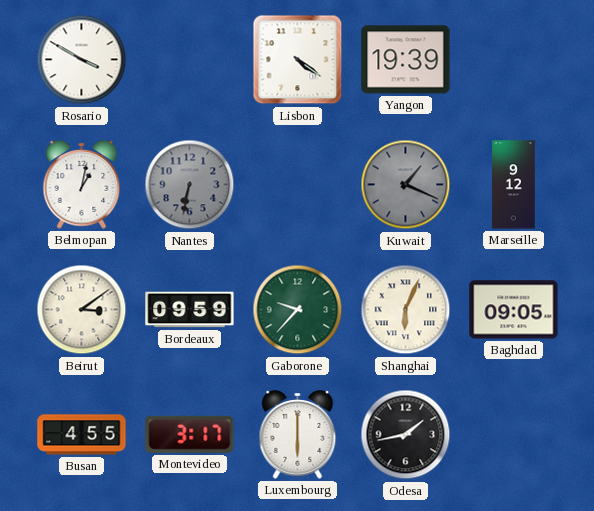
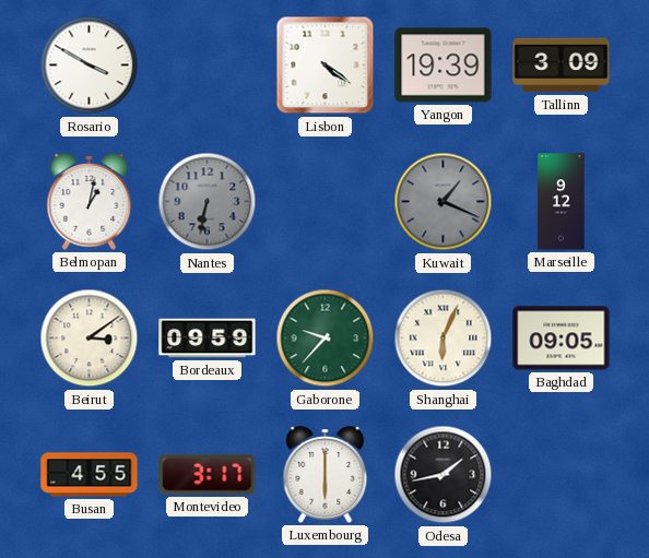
Tallinn: none -> 3:09
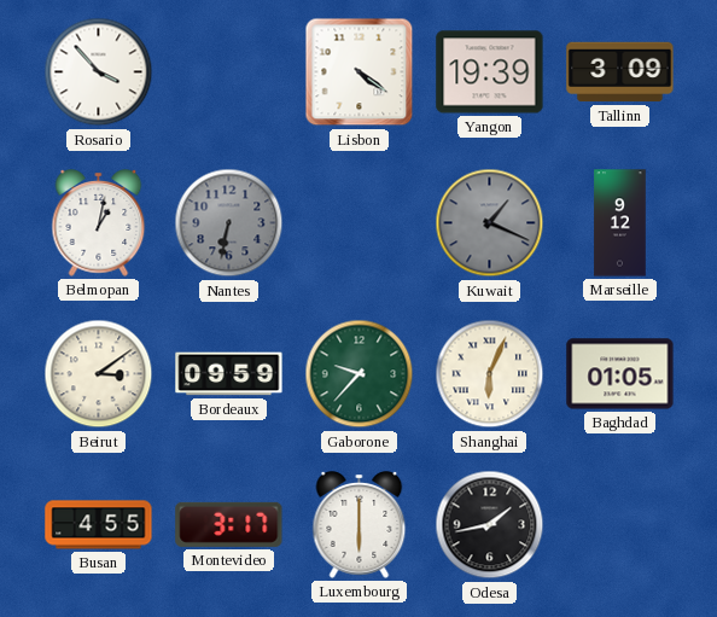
Rosario: 3:50 -> 3:53
Baghdad: 09:05 -> 01:05
